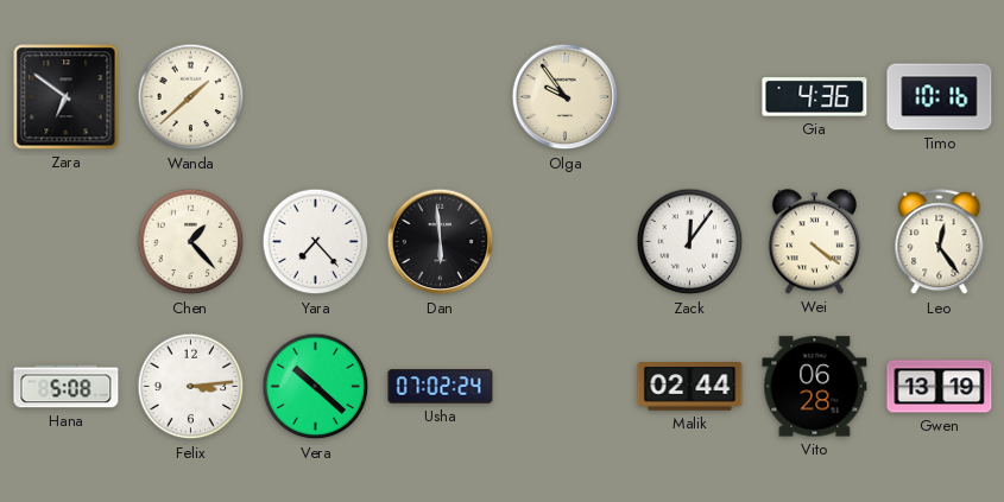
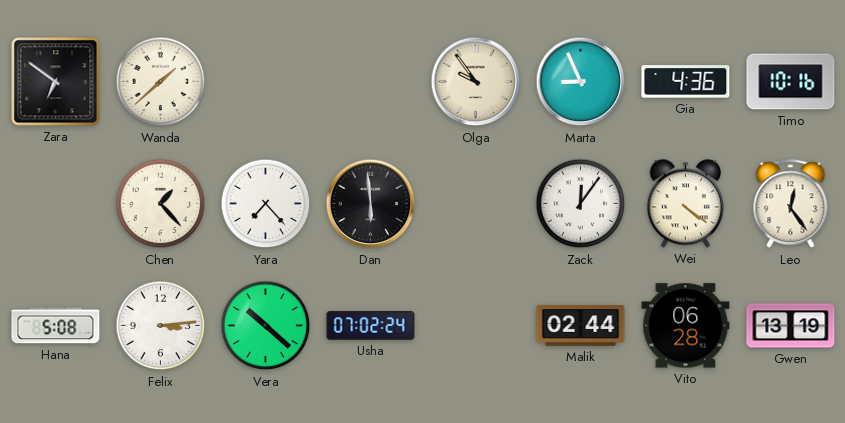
Marta: none -> 8:56
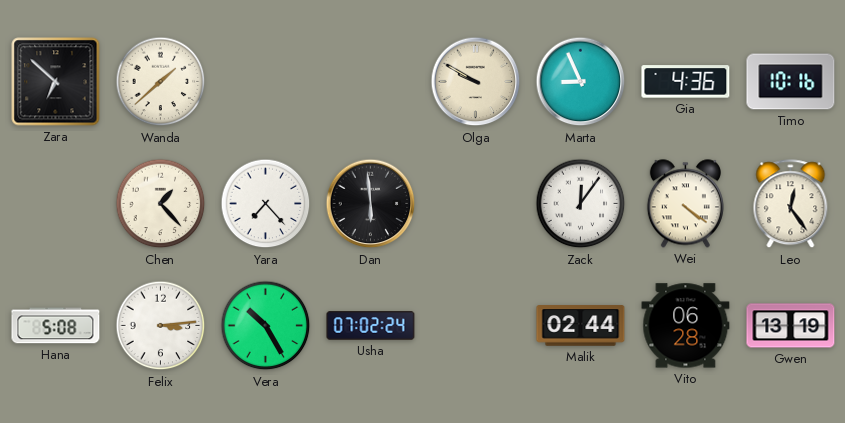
Zara: 6:51 -> 6:52
Olga: 9:54 -> 9:50
Vera: 10:22 -> 10:25
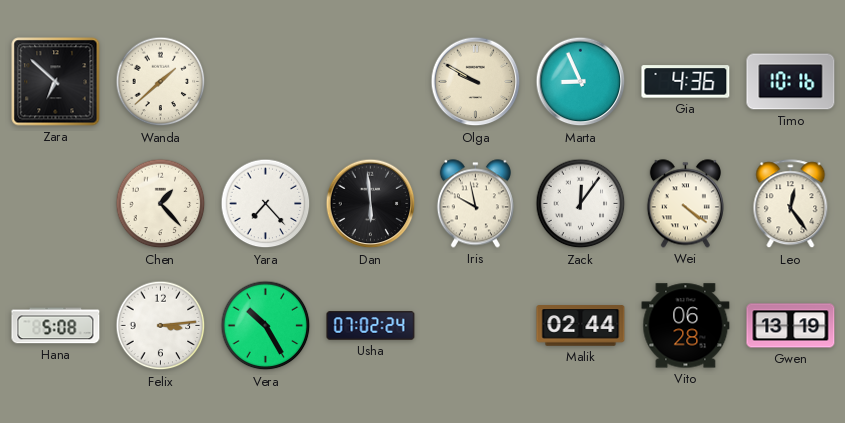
Iris: none -> 9:58
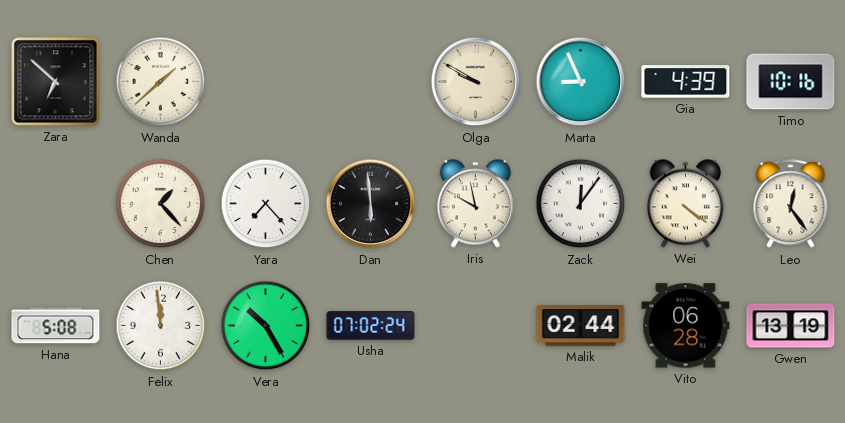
Gia: 4:36 -> 4:39
Felix: 3:14 -> 11:59
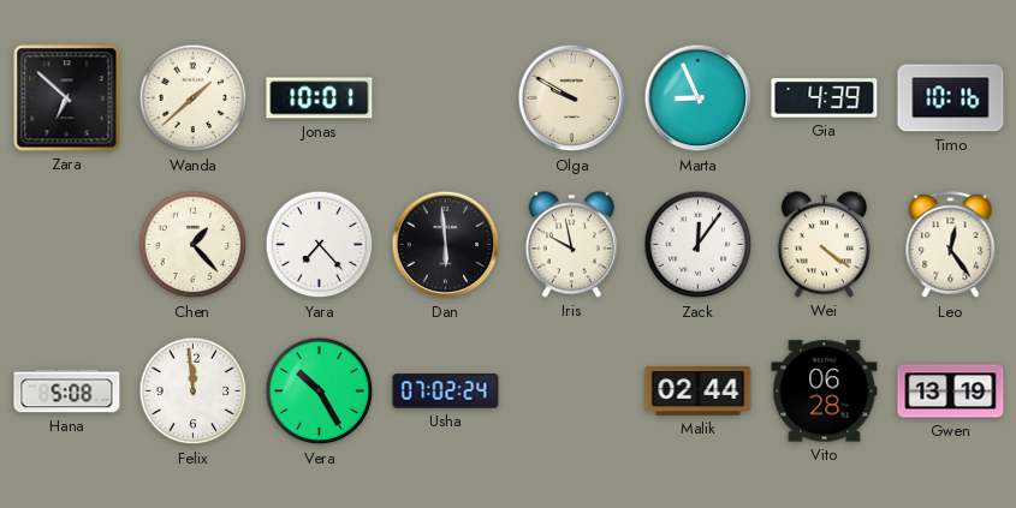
Jonas: none -> 10:01
